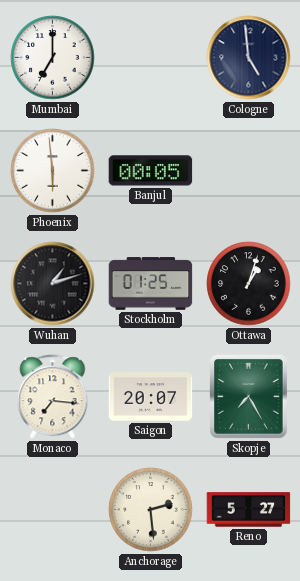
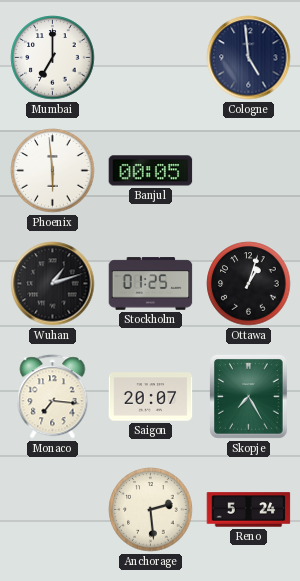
Reno: 5:27 -> 5:24
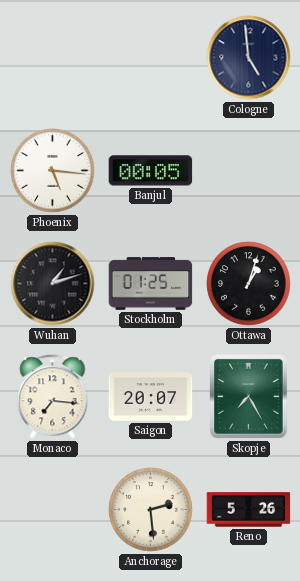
Mumbai: 7:00 -> none
Phoenix: 5:59 -> 5:16
Reno: 5:24 -> 5:26
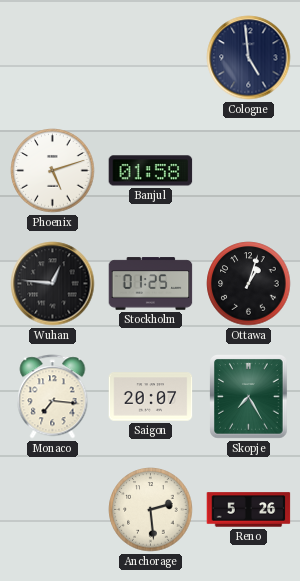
Phoenix: 5:16 -> 5:12
Banjul: 00:05 -> 01:58
Wuhan: 1:12 -> 12:46
